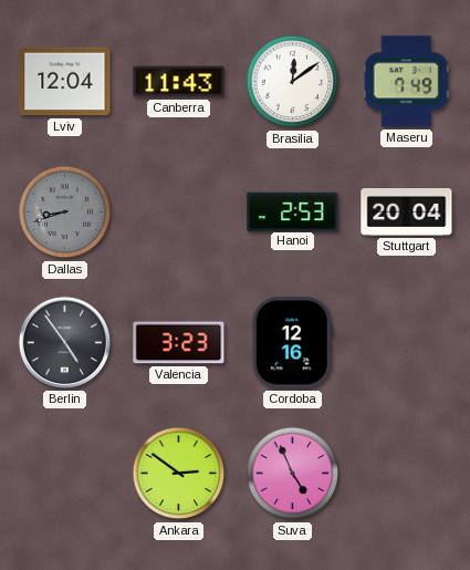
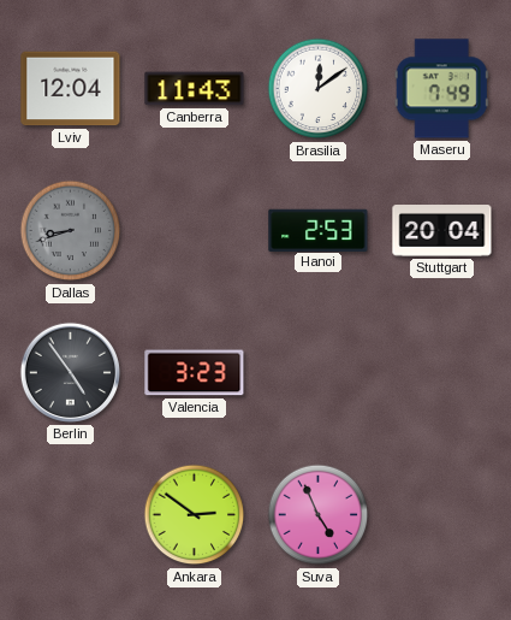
Cordoba: 12:16 -> none
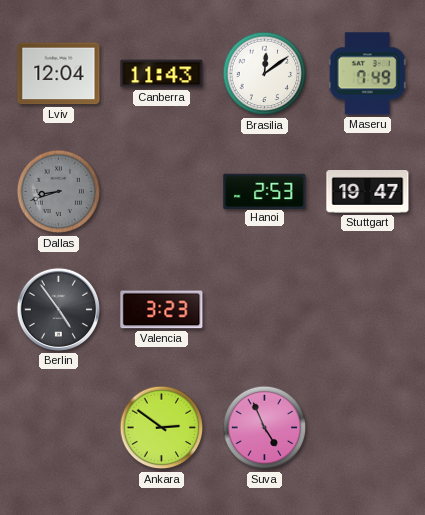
Stuttgart: 20:04 -> 19:47
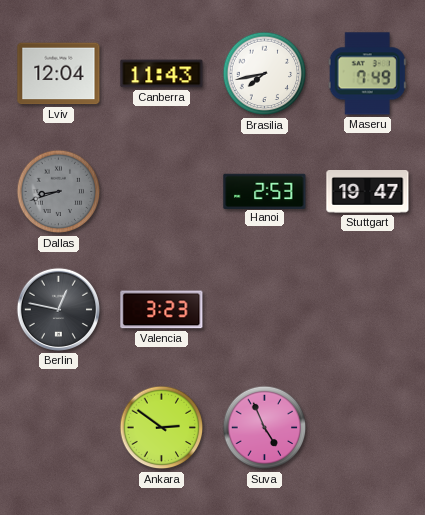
Brasilia: 12:09 -> 7:43
Berlin: 4:54 -> 12:47
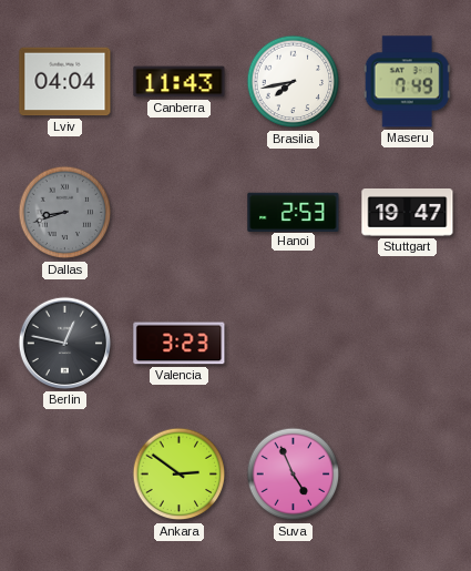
Lviv: 12:04 -> 04:04
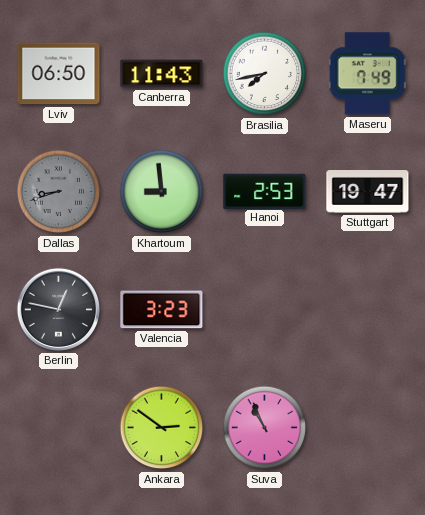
Lviv: 04:04 -> 06:50
Khartoum: none -> 8:59
Suva: 4:56 -> 10:56
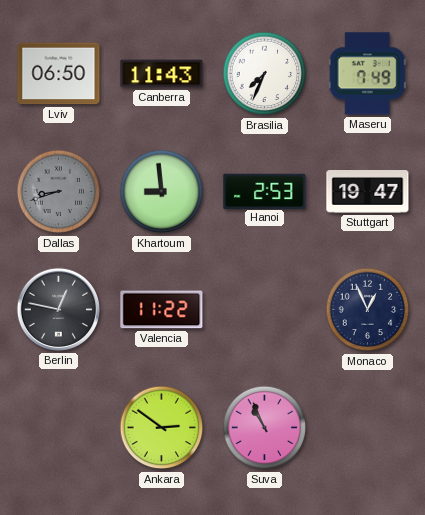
Brasilia: 7:43 -> 7:34
Valencia: 3:23 -> 11:22
Monaco: none -> 12:56
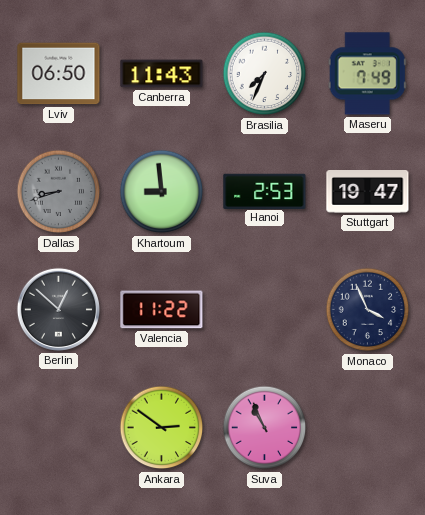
Berlin: 12:47 -> 12:52
Monaco: 12:56 -> 3:56
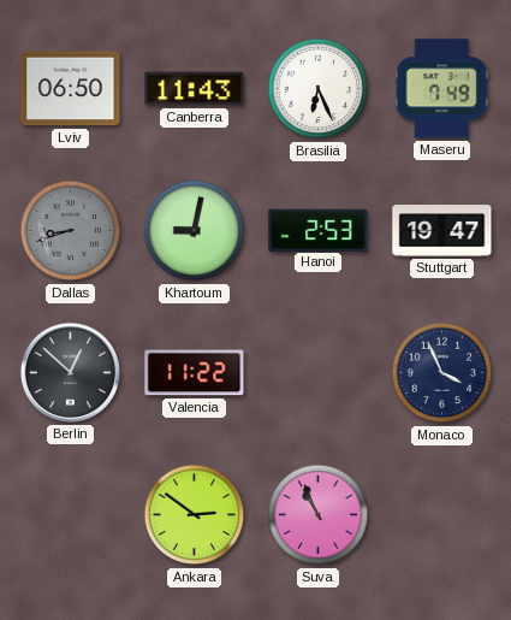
Brasilia: 7:34 -> 6:26
Khartoum: 8:59 -> 9:02
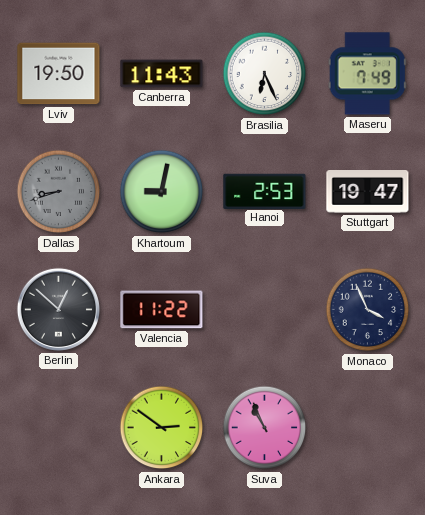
Lviv: 06:50 -> 19:50
